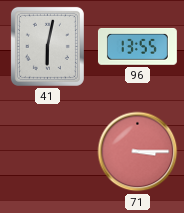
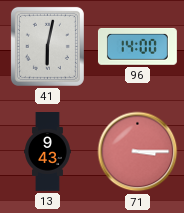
96: 13:55 -> 14:00
13: none -> 9:43
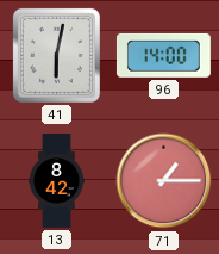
13: 9:43 -> 8:42
71: 3:15 -> 1:15
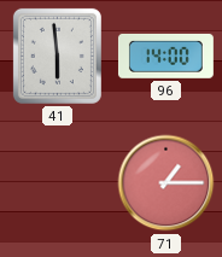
41: 6:02 -> 5:59
13: 8:42 -> none
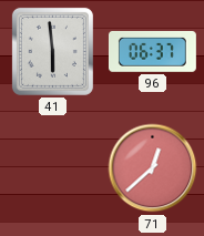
96: 14:00 -> 06:37
71: 1:15 -> 12:38
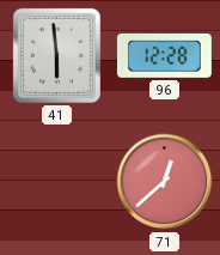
96: 06:37 -> 12:28
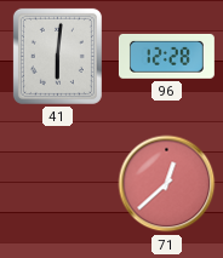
41: 5:59 -> 6:01
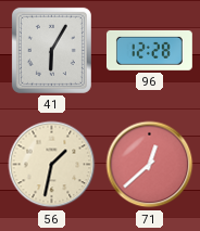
41: 6:01 -> 6:05
56: none -> 1:32
